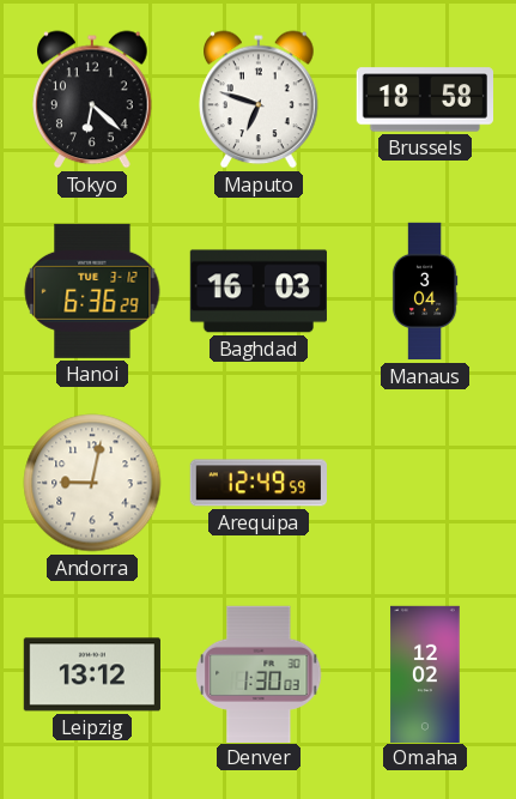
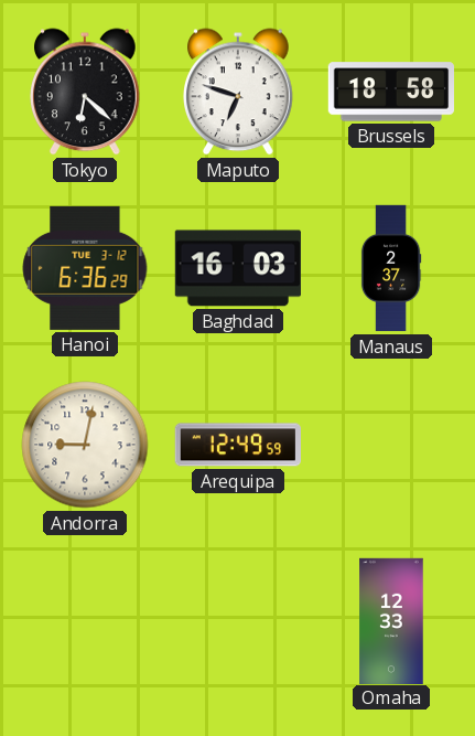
Manaus: 3:04 -> 2:37
Leipzig: 13:12 -> none
Denver: 1:30 -> none
Omaha: 12:02 -> 12:33
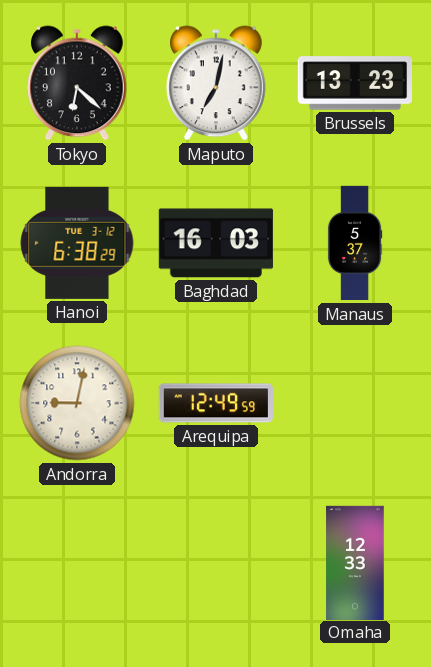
Maputo: 6:48 -> 7:02
Brussels: 18:58 -> 13:23
Hanoi: 6:36 -> 6:38
Manaus: 2:37 -> 5:37
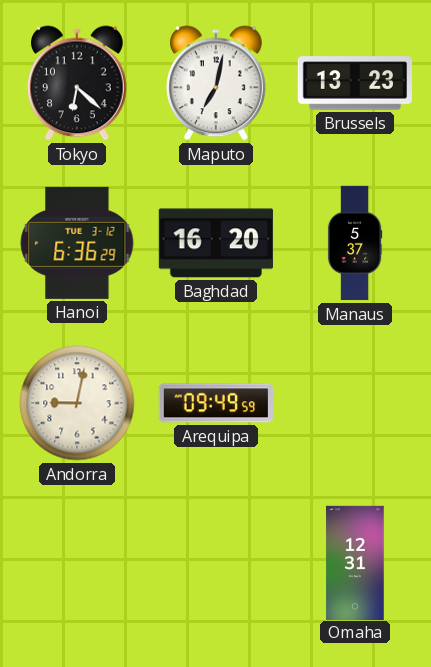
Hanoi: 6:38 -> 6:36
Baghdad: 16:03 -> 16:20
Arequipa: 12:49 -> 09:49
Omaha: 12:33 -> 12:31
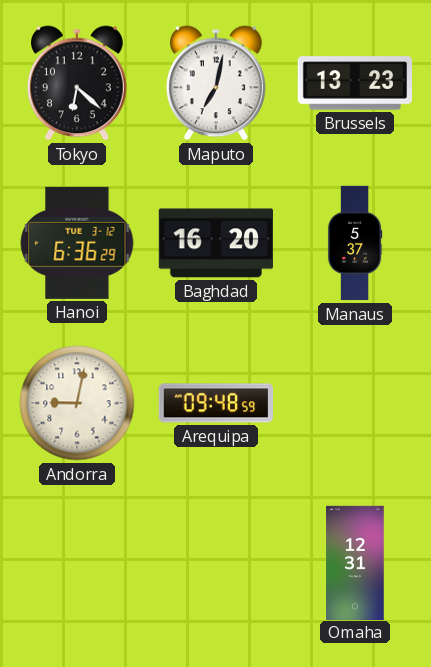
Arequipa: 09:49 -> 09:48
